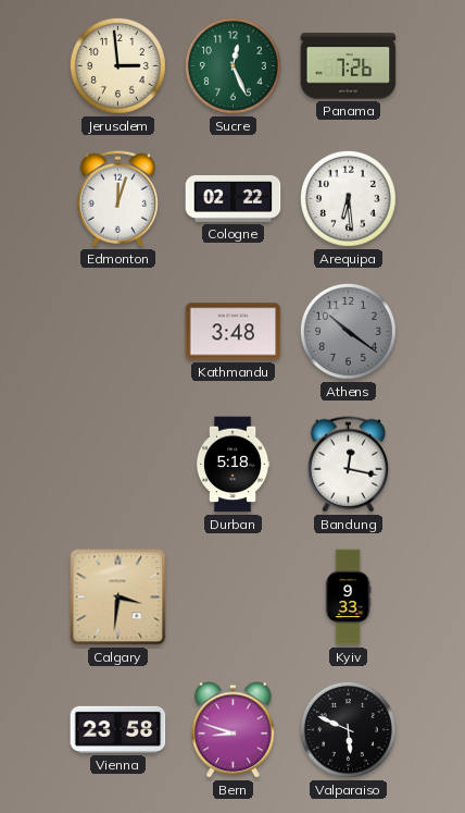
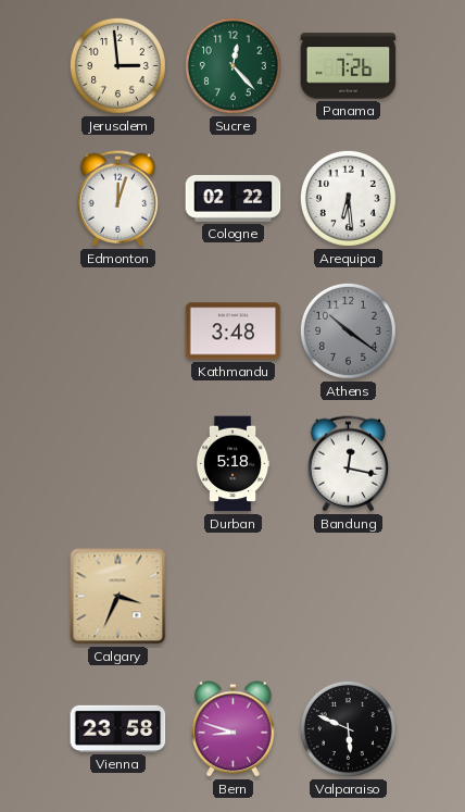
Sucre: 12:26 -> 12:23
Calgary: 3:31 -> 3:34
Kyiv: 9:33 -> none
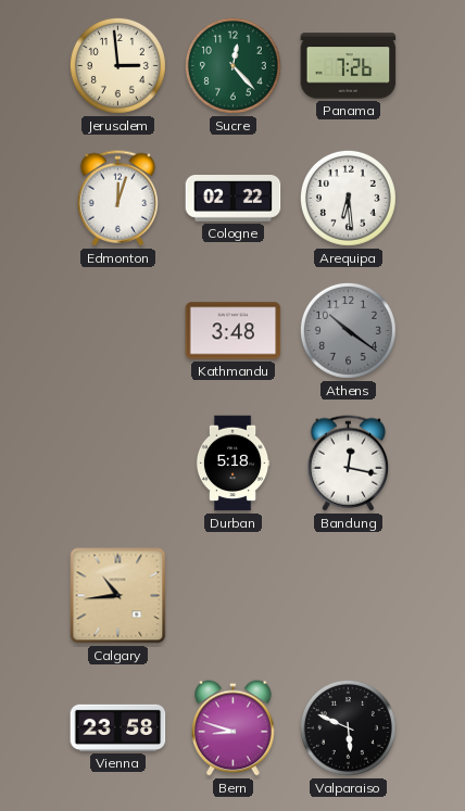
Calgary: 3:34 -> 10:44
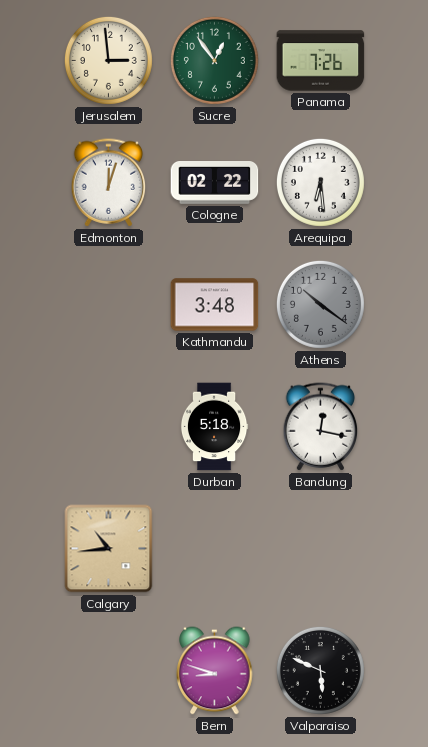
Sucre: 12:23 -> 12:54
Vienna: 23:58 -> none
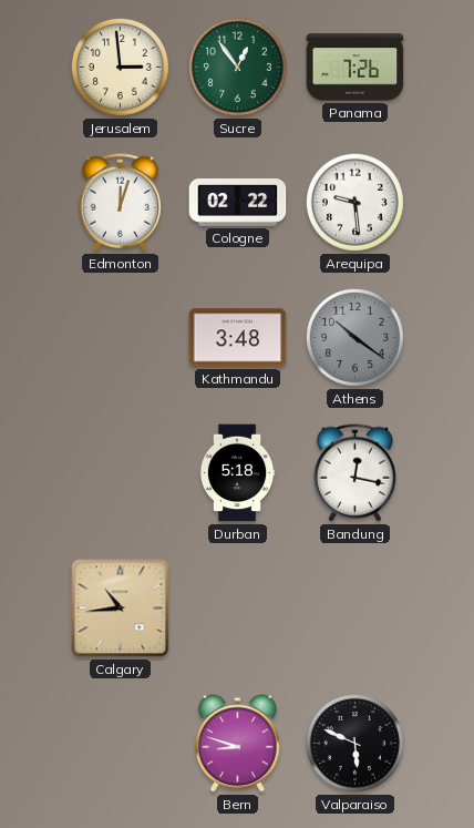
Arequipa: 6:29 -> 9:29
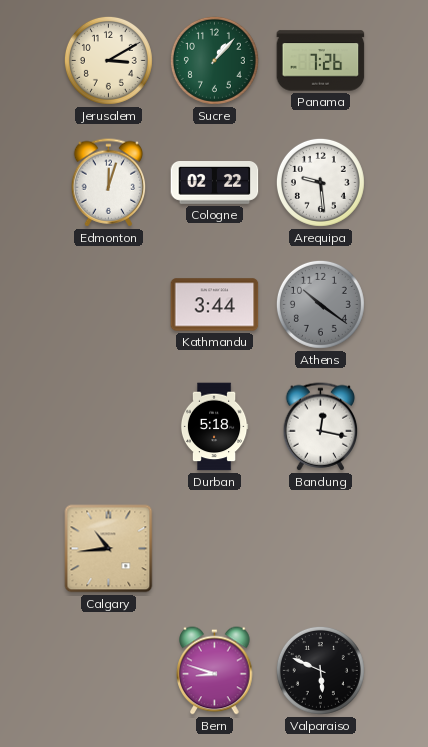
Jerusalem: 2:59 -> 3:10
Sucre: 12:54 -> 1:07
Kathmandu: 3:48 -> 3:44
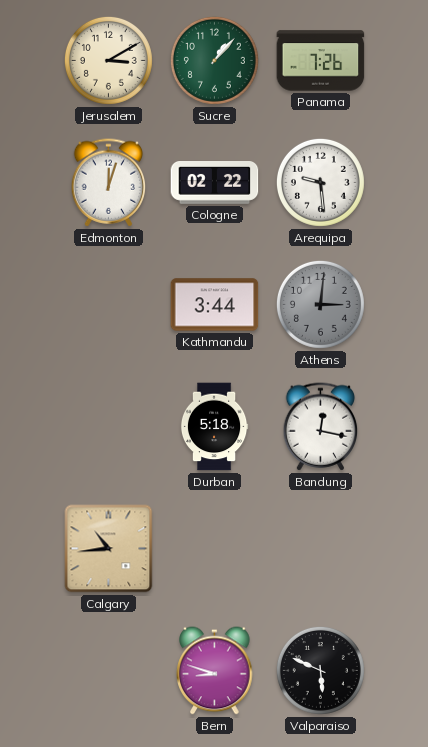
Athens: 10:21 -> 3:01
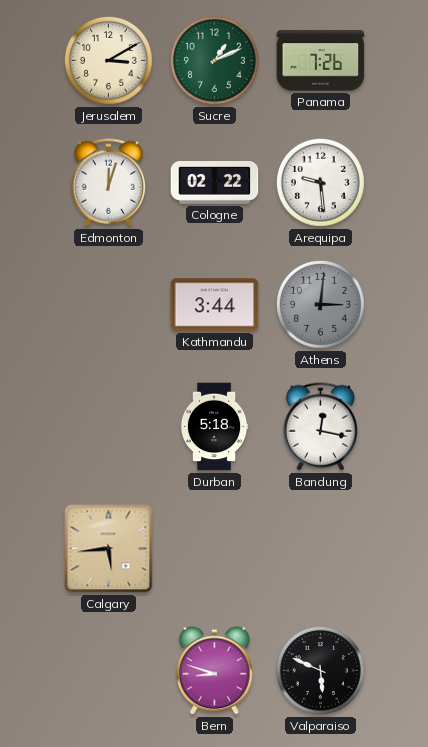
Sucre: 1:07 -> 1:11
Calgary: 10:44 -> 5:44
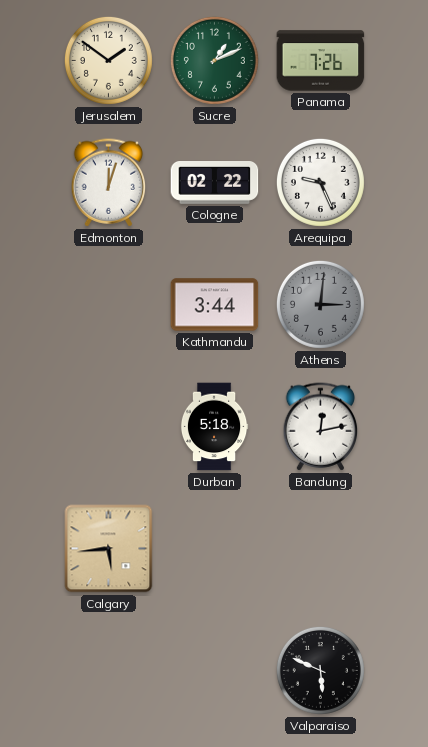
Jerusalem: 3:10 -> 1:51
Arequipa: 9:29 -> 9:26
Bandung: 12:17 -> 12:13
Bern: 8:48 -> none
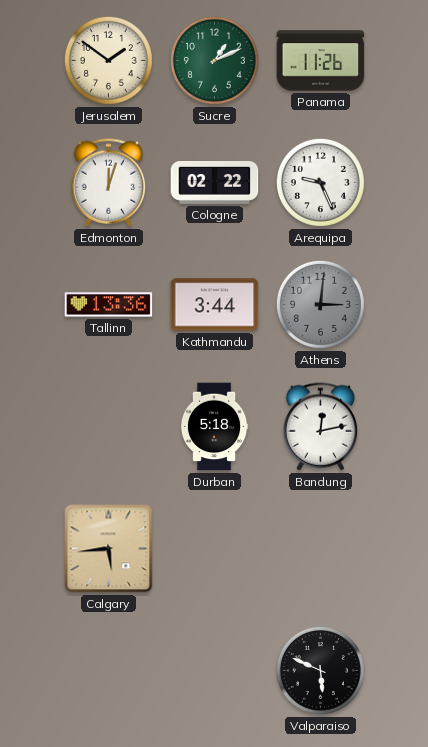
Panama: 7:26 -> 11:26
Tallinn: none -> 13:36
